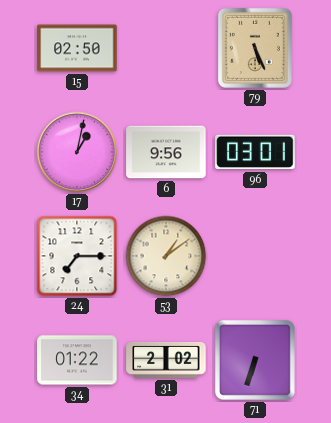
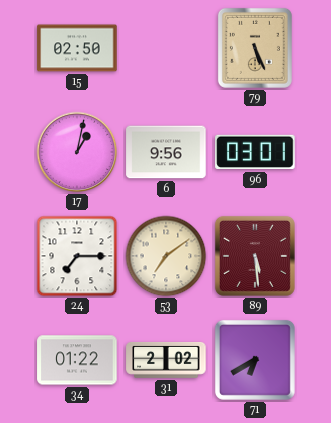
53: 1:09 -> 7:09
89: none -> 5:29
71: 6:33 -> 6:40
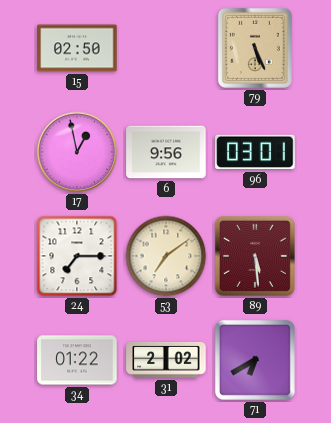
17: 1:02 -> 12:58
